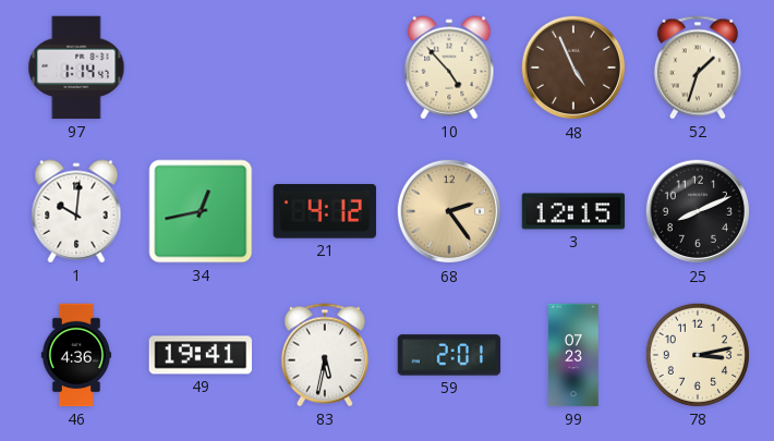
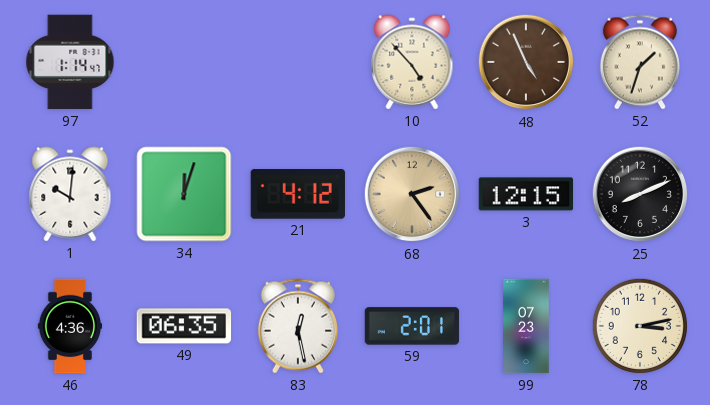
34: 12:43 -> 12:03
49: 19:41 -> 06:35
83: 5:32 -> 12:28
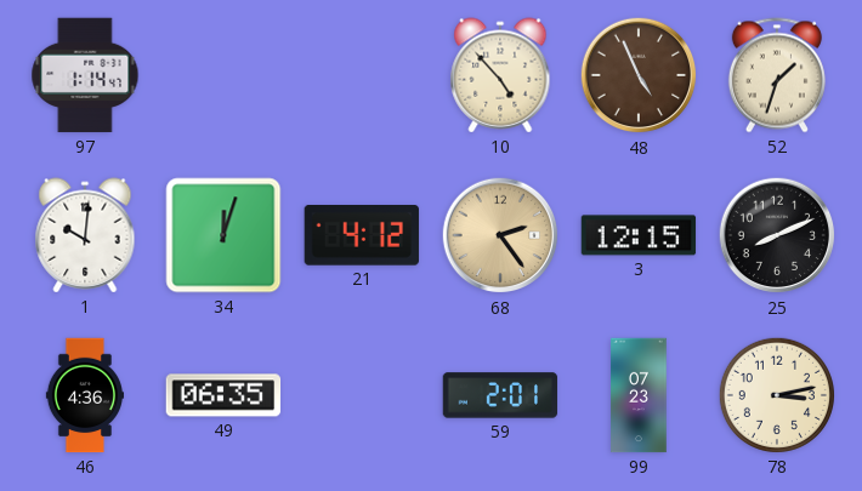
83: 12:28 -> none
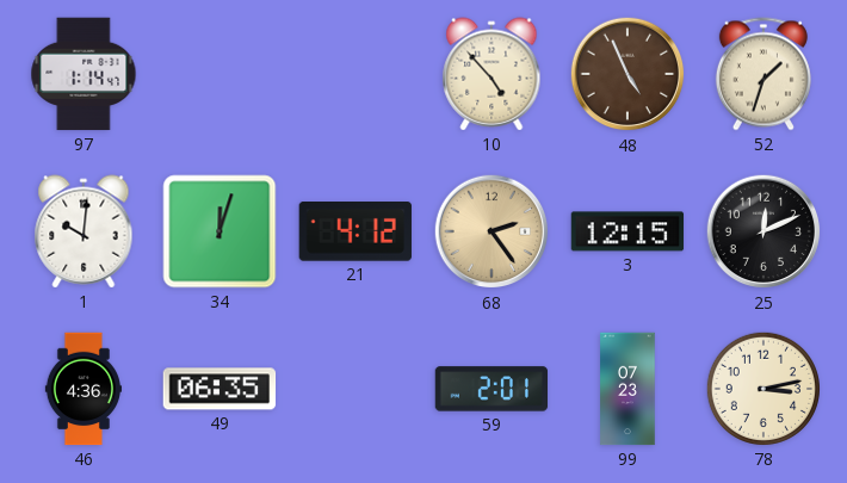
25: 8:11 -> 12:11
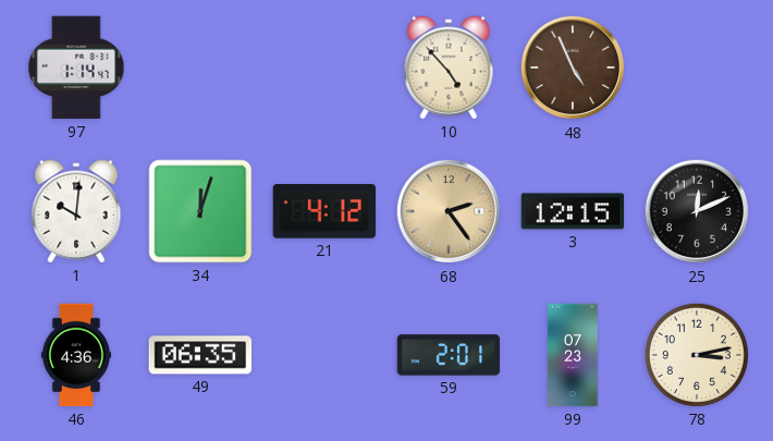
52: 1:33 -> none
